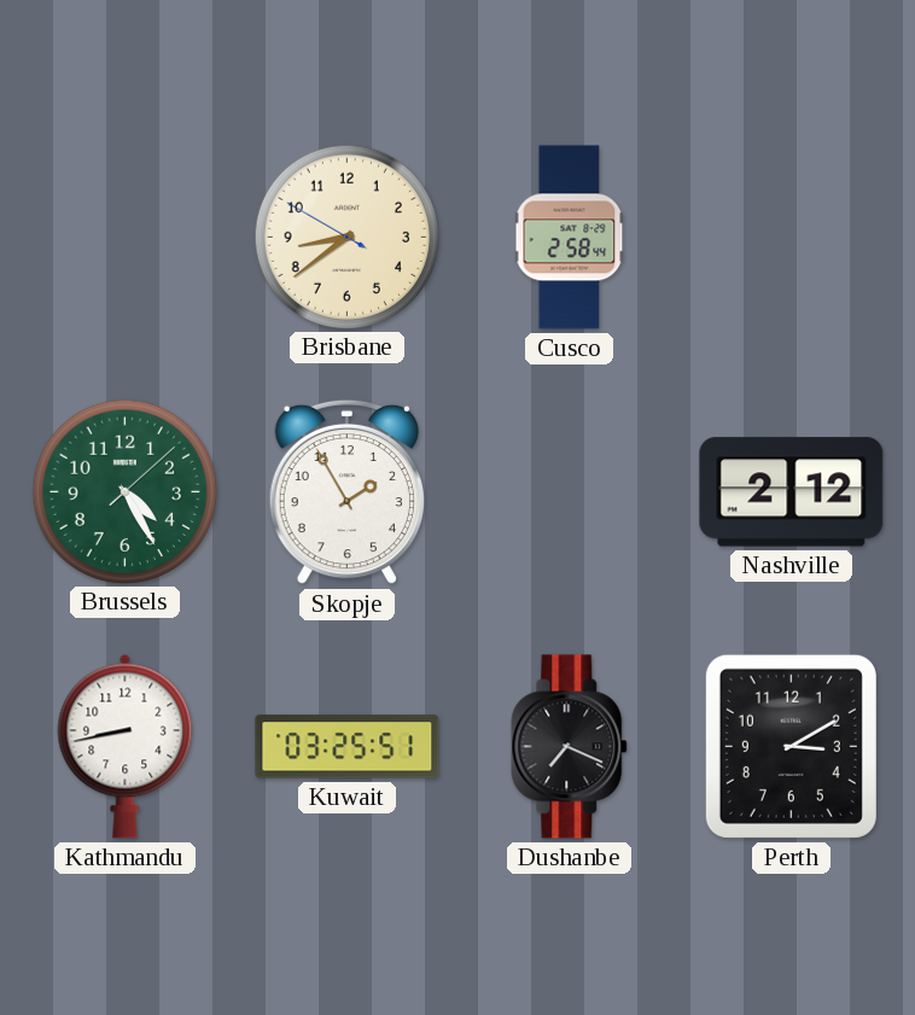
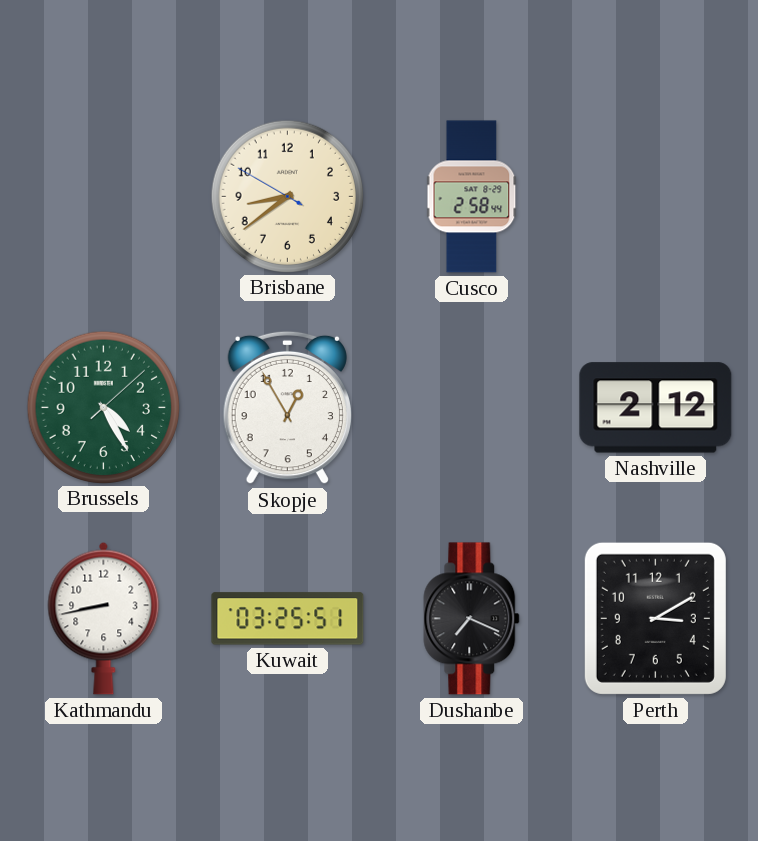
Skopje: 1:55 -> 12:55
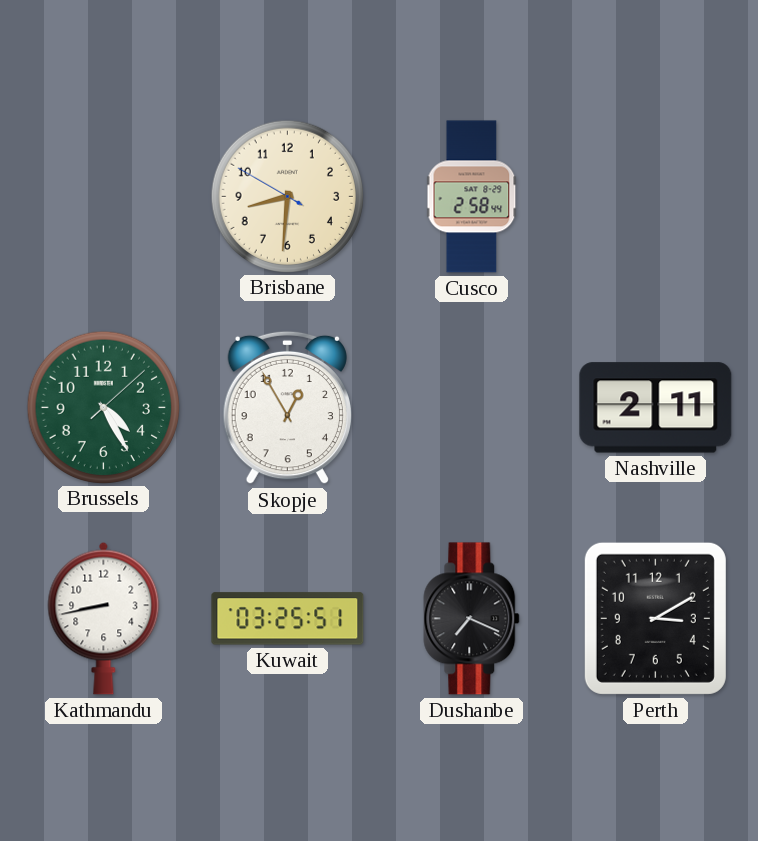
Brisbane: 8:38 -> 8:30
Nashville: 2:12 -> 2:11
